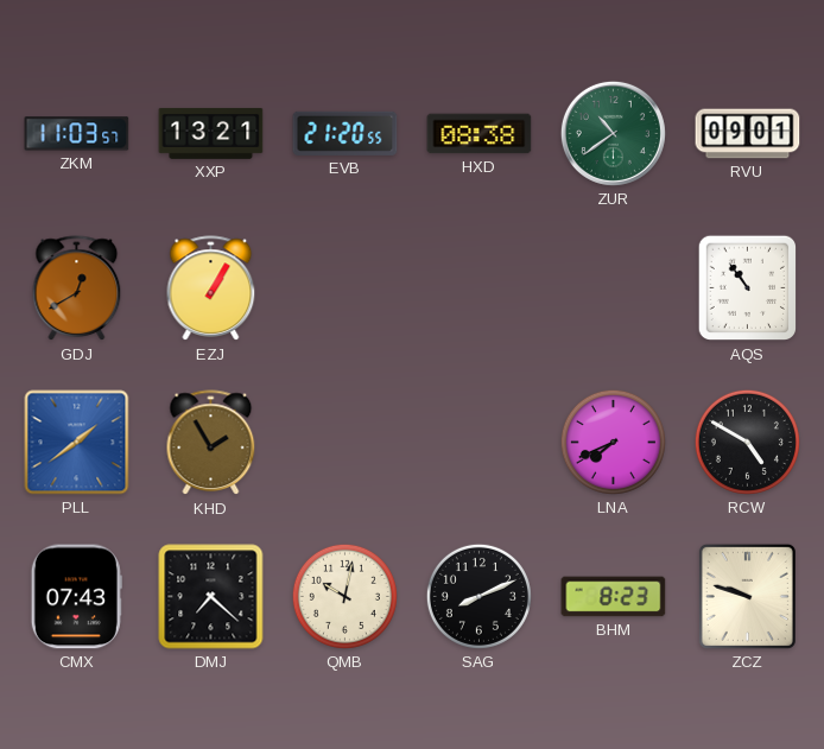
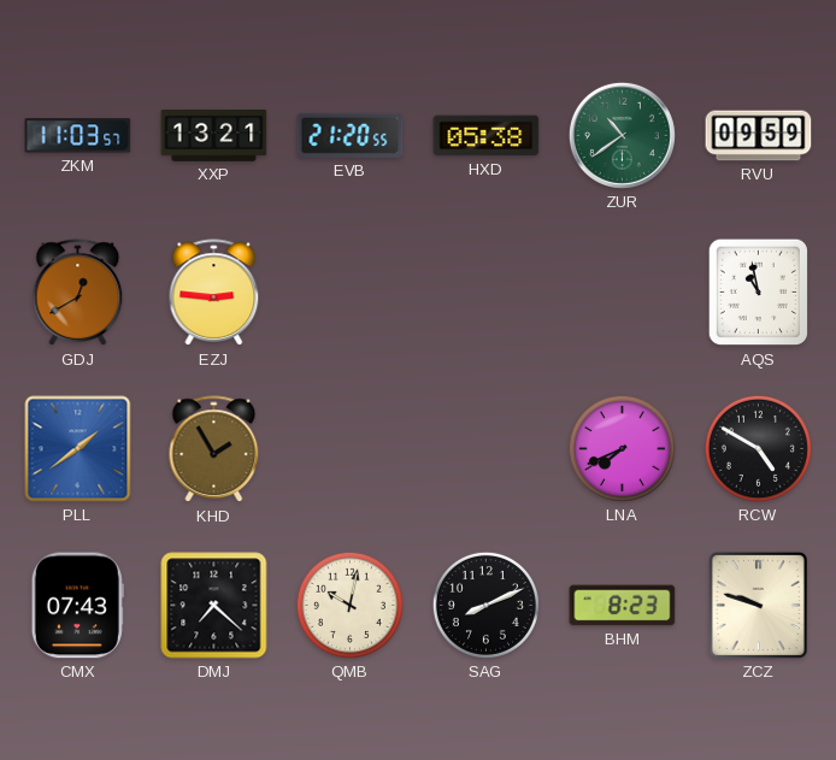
HXD: 08:38 -> 05:38
RVU: 09:01 -> 09:59
EZJ: 1:05 -> 2:46
AQS: 10:54 -> 10:58
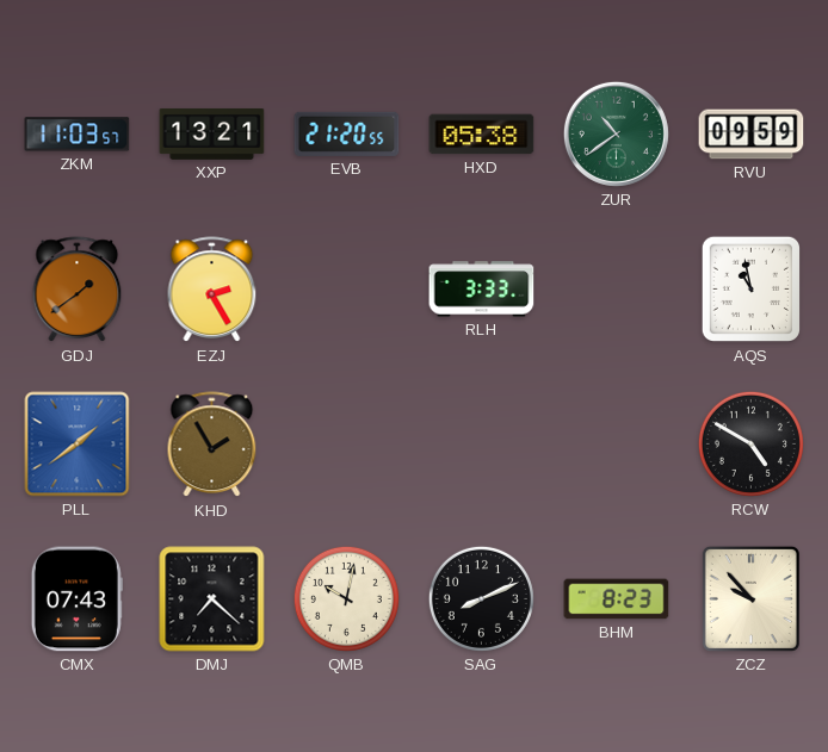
GDJ: 12:40 -> 1:39
EZJ: 2:46 -> 2:25
RLH: none -> 3:33
LNA: 7:41 -> none
ZCZ: 9:48 -> 9:53
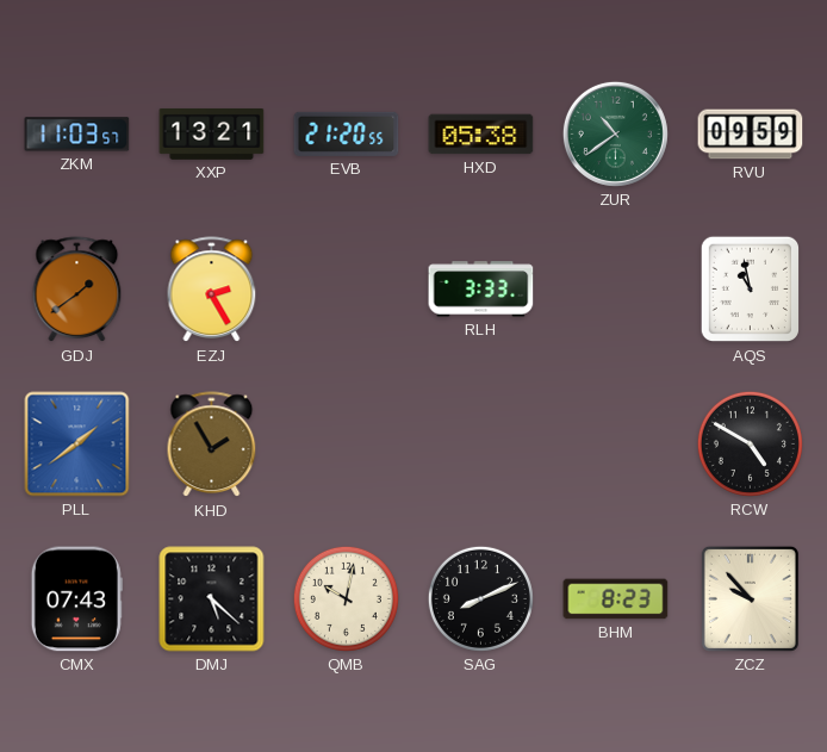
DMJ: 7:22 -> 5:22
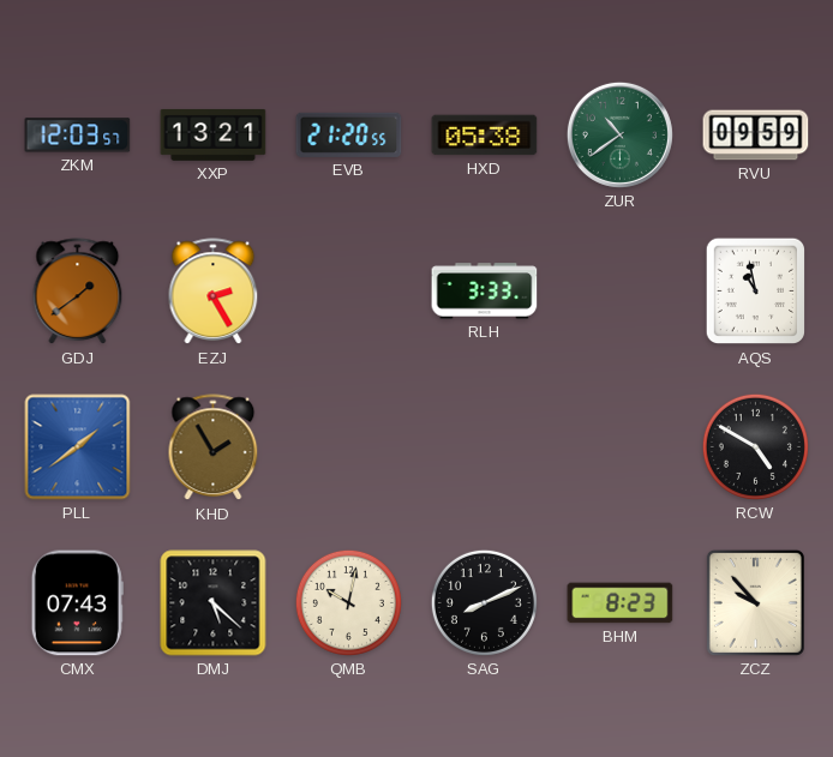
ZKM: 11:03 -> 12:03
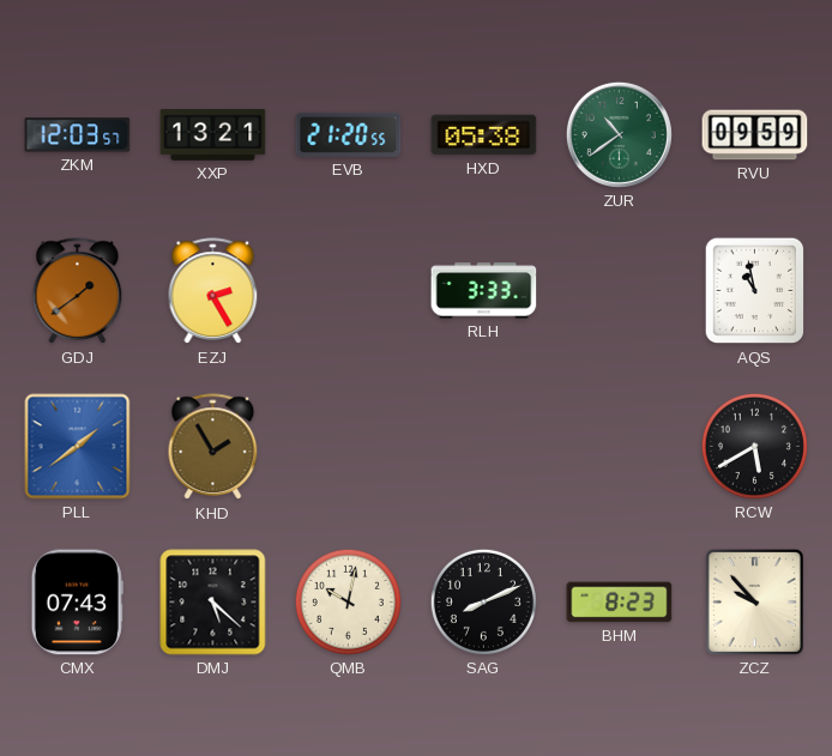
RCW: 4:50 -> 5:40
